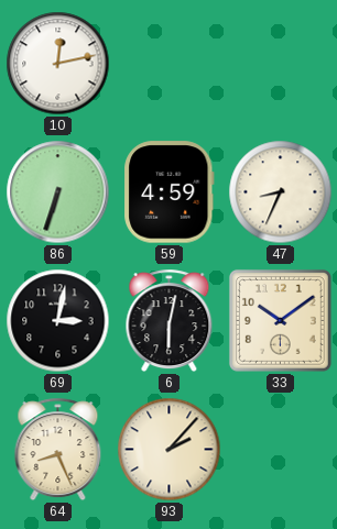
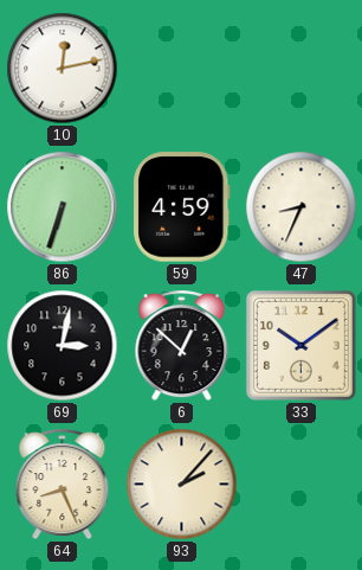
6: 6:02 -> 12:52
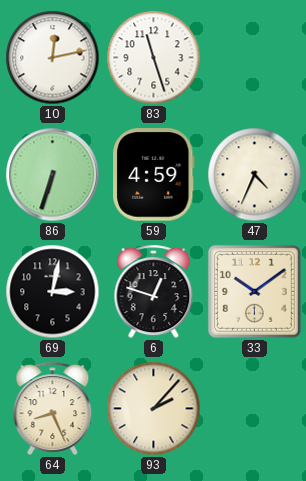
83: none -> 11:27
47: 8:34 -> 4:34
6: 12:52 -> 12:48
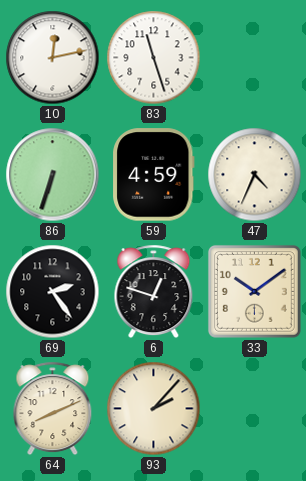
69: 3:02 -> 2:24
64: 8:26 -> 8:11
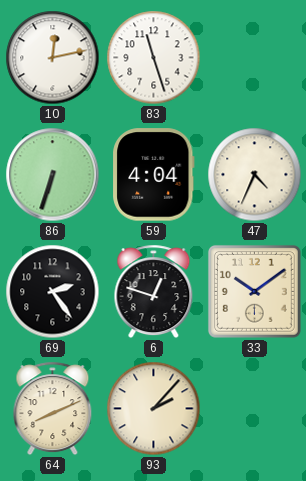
59: 4:59 -> 4:04
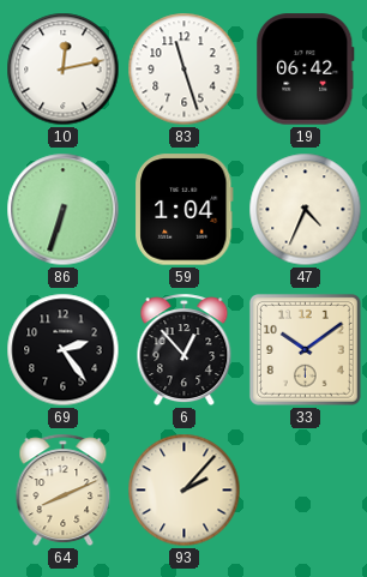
19: none -> 06:42
59: 4:04 -> 1:04
6: 12:48 -> 12:53
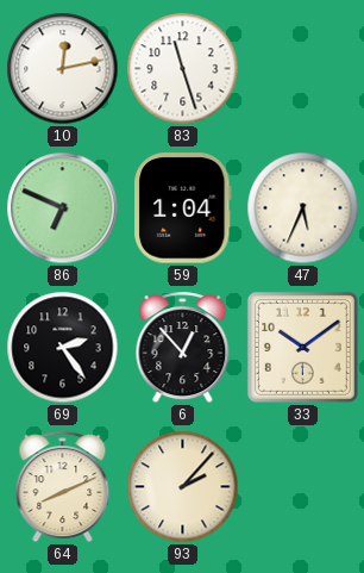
19: 06:42 -> none
86: 6:33 -> 6:49
47: 4:34 -> 5:34
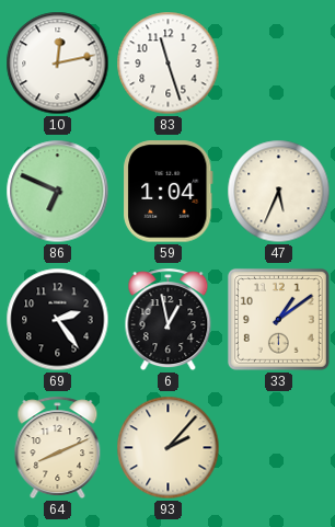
6: 12:53 -> 12:58
33: 10:09 -> 1:09
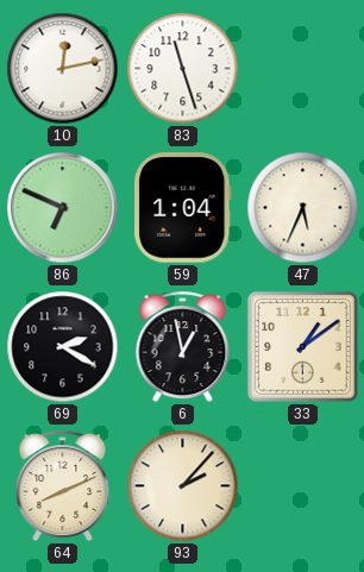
69: 2:24 -> 2:20
